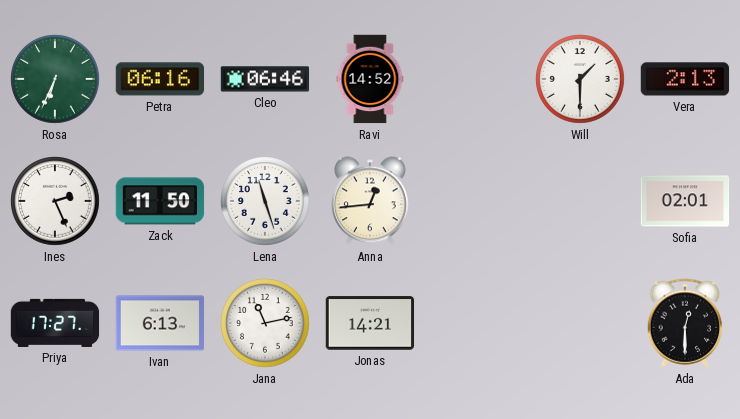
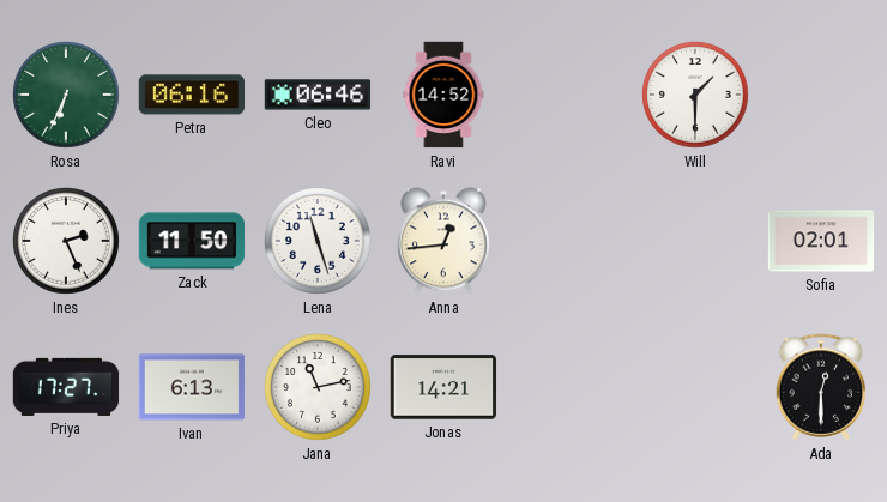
Vera: 2:13 -> none
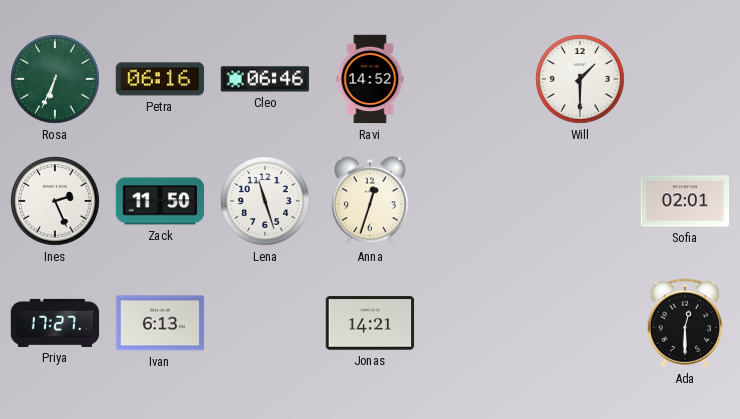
Anna: 12:44 -> 12:33
Jana: 11:13 -> none
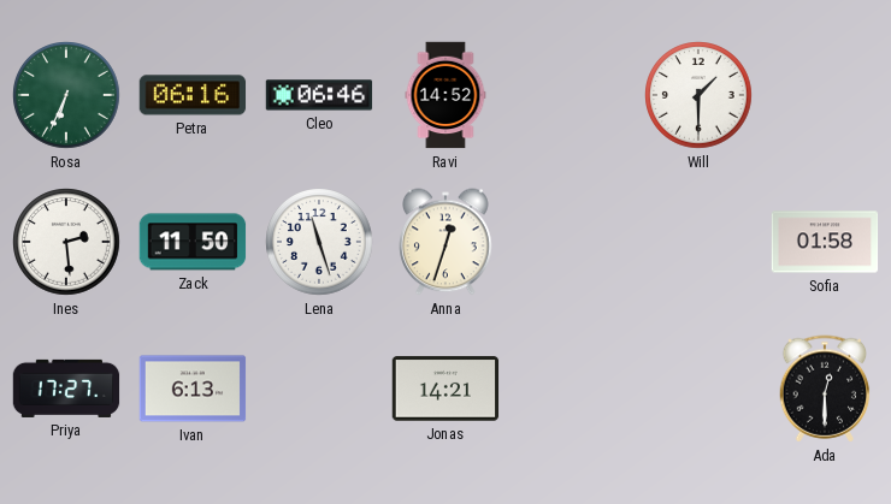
Ines: 2:26 -> 2:29
Sofia: 02:01 -> 01:58
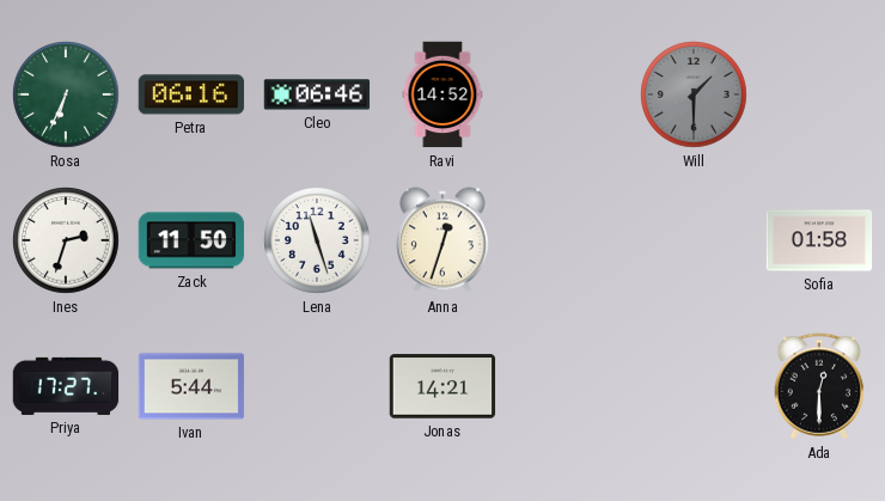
Will dial: white -> grey
Ines: 2:29 -> 2:33
Ivan: 6:13 -> 5:44
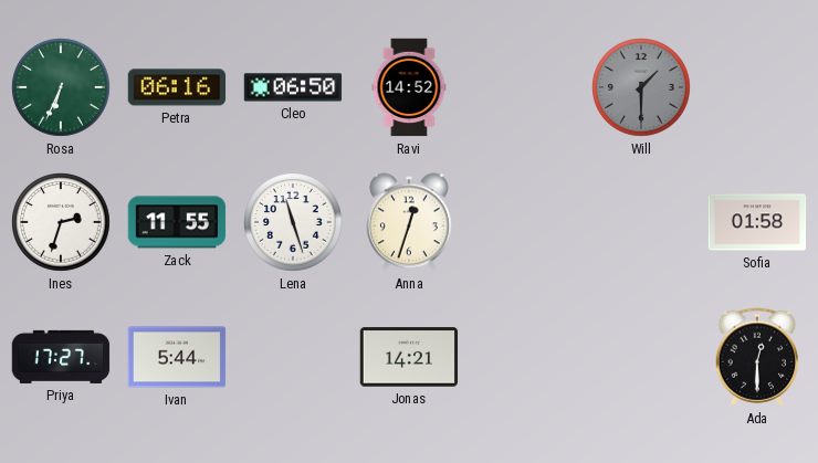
Cleo: 06:46 -> 06:50
Zack: 11:50 -> 11:55
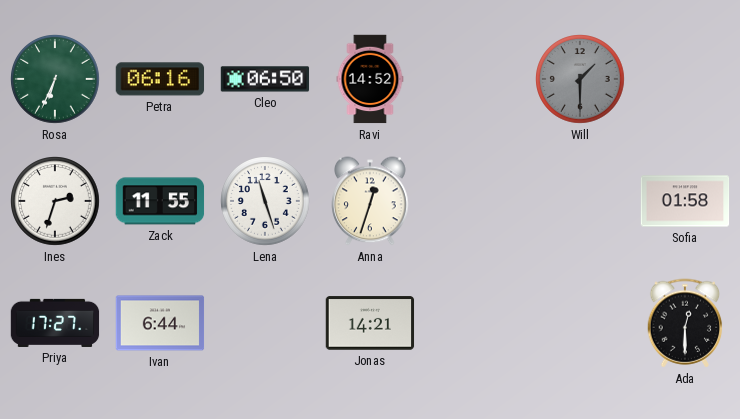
Ivan: 5:44 -> 6:44
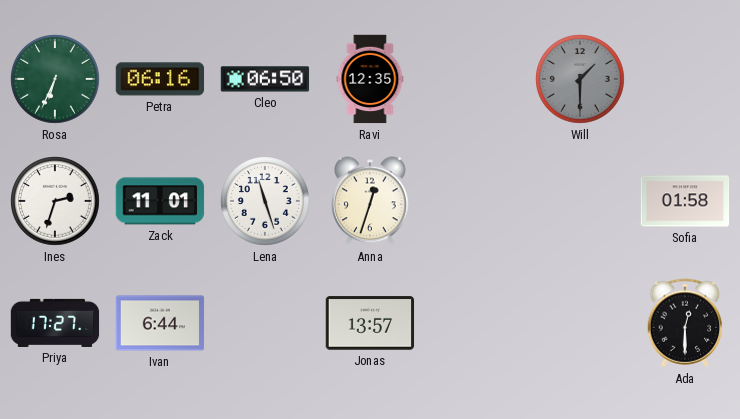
Ravi: 14:52 -> 12:35
Zack: 11:55 -> 11:01
Jonas: 14:21 -> 13:57
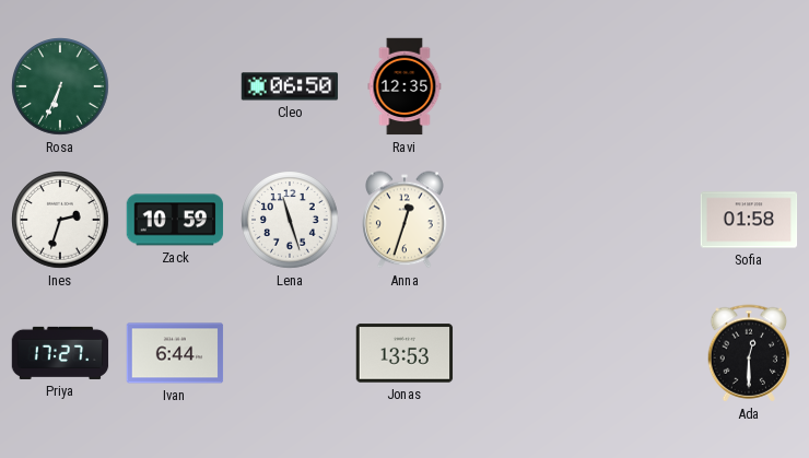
Petra: 06:16 -> none
Will: 1:30 -> none
Zack: 11:01 -> 10:59
Jonas: 13:57 -> 13:53
